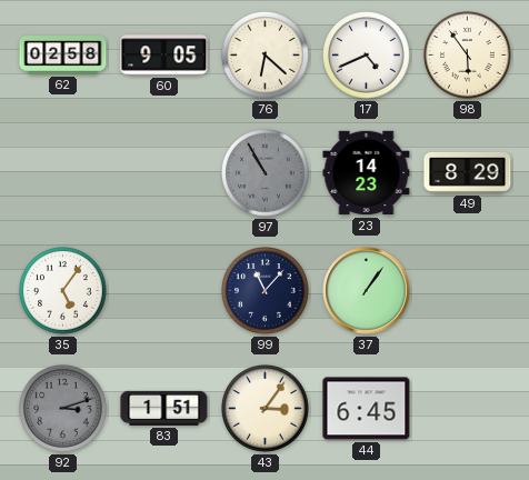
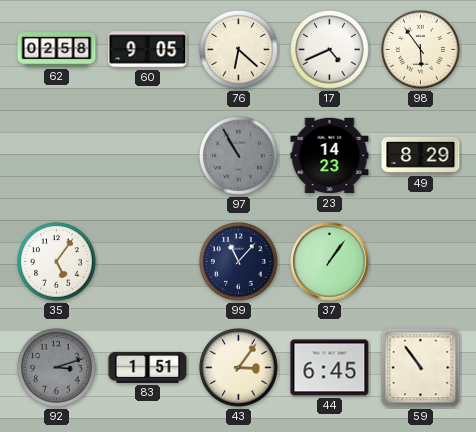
59: none -> 10:54
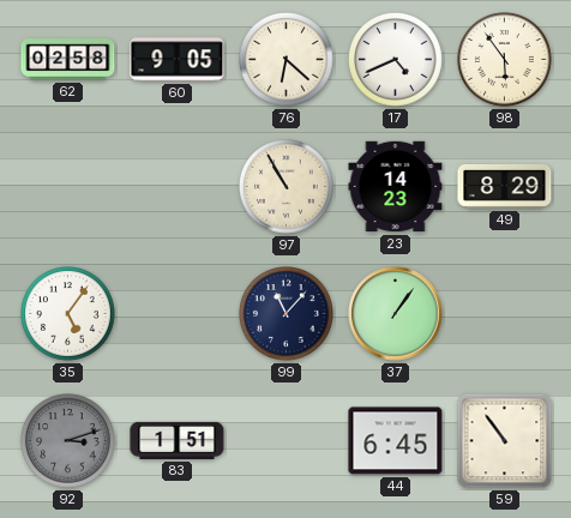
97 dial: grey -> cream
43: 3:06 -> none
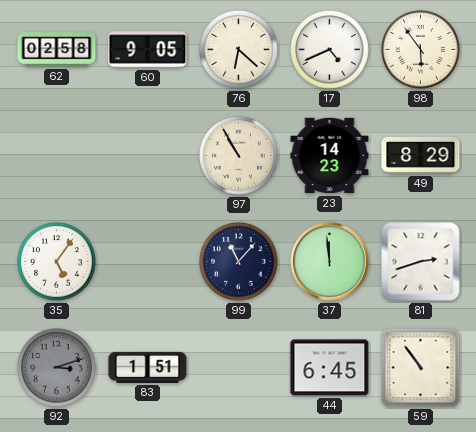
37: 1:06 -> 11:59
81: none -> 2:42
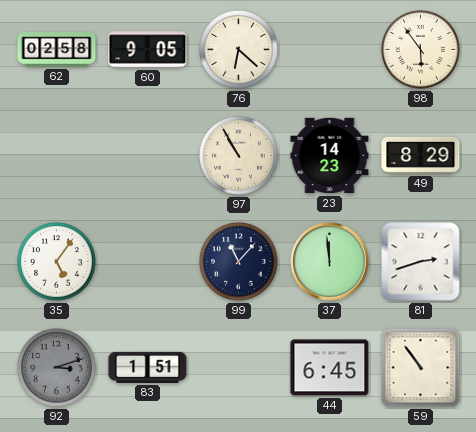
17: 4:41 -> none
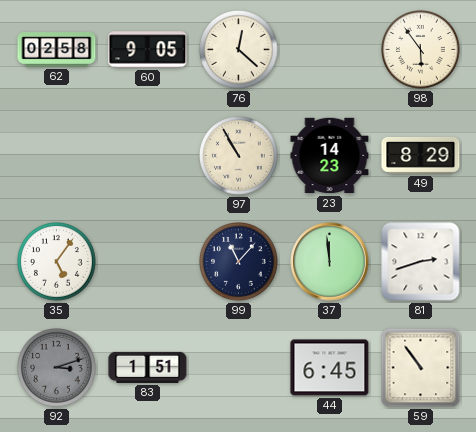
76: 6:22 -> 12:22
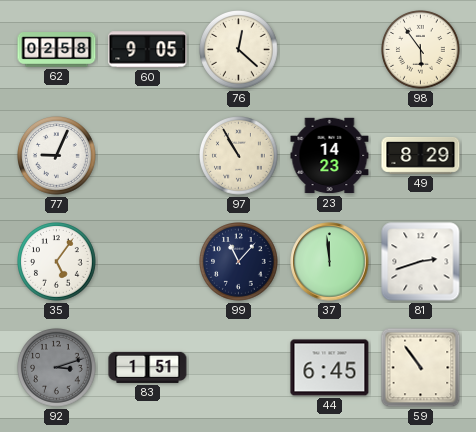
77: none -> 9:04
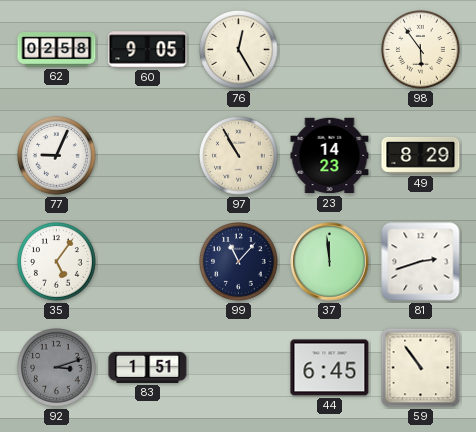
76: 12:22 -> 12:25
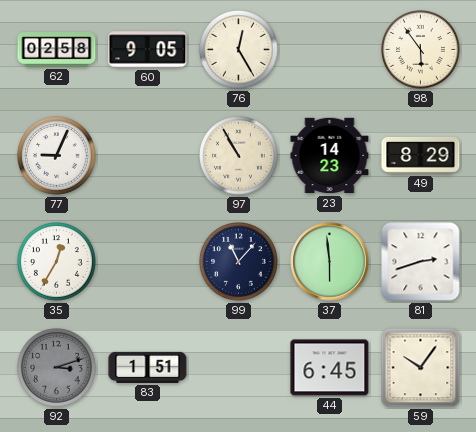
35: 5:06 -> 12:35
37: 11:59 -> 5:59
59: 10:54 -> 10:06
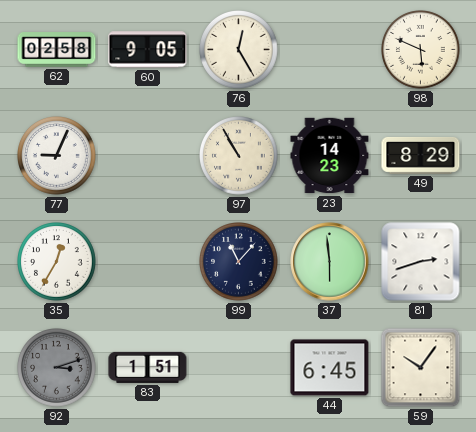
98: 5:54 -> 5:49
